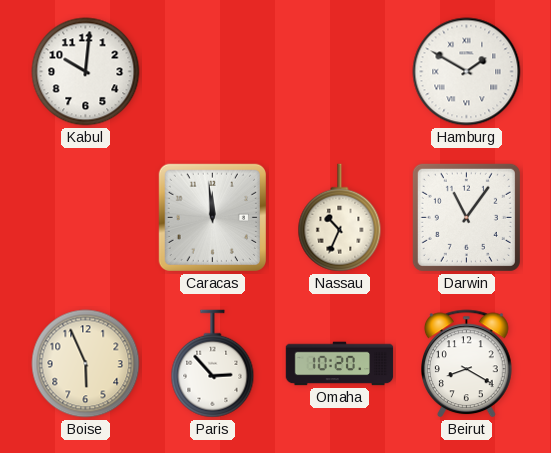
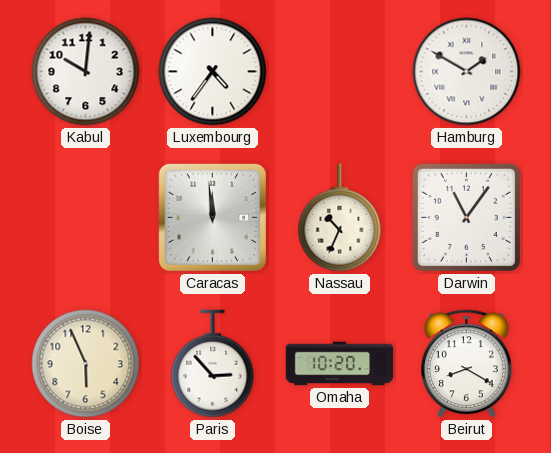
Luxembourg: none -> 4:36
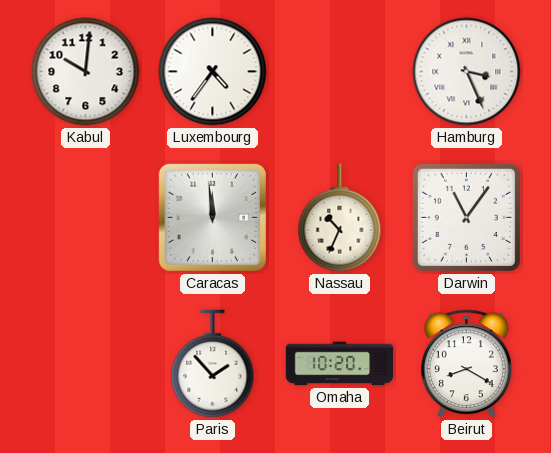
Hamburg: 1:50 -> 3:26
Boise: 5:56 -> none
Paris: 2:53 -> 1:53
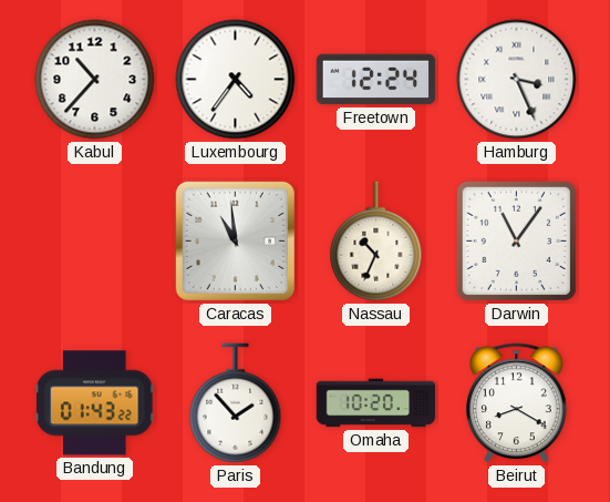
Kabul: 10:01 -> 10:37
Freetown: none -> 12:24
Caracas: 11:59 -> 10:59
Bandung: none -> 01:43
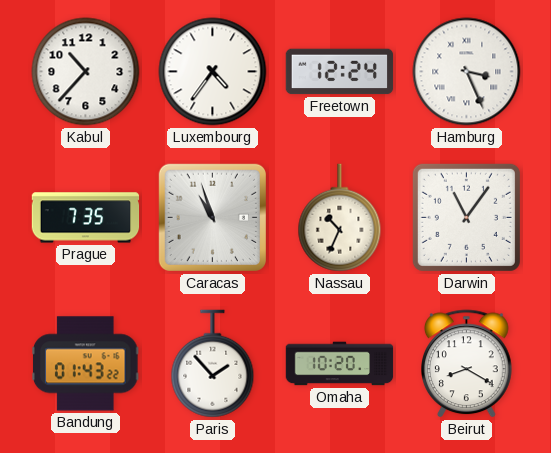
Prague: none -> 7:35
Caracas: 10:59 -> 10:57
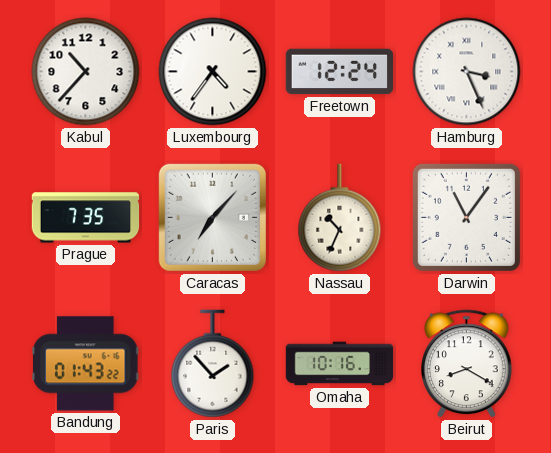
Caracas: 10:57 -> 7:07
Omaha: 10:20 -> 10:16
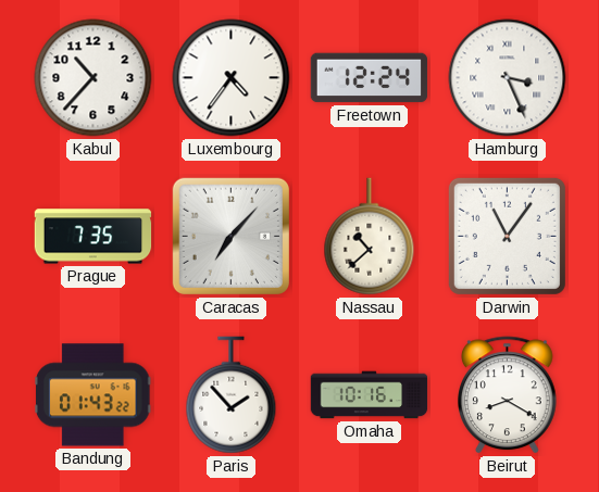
Nassau: 10:34 -> 10:38
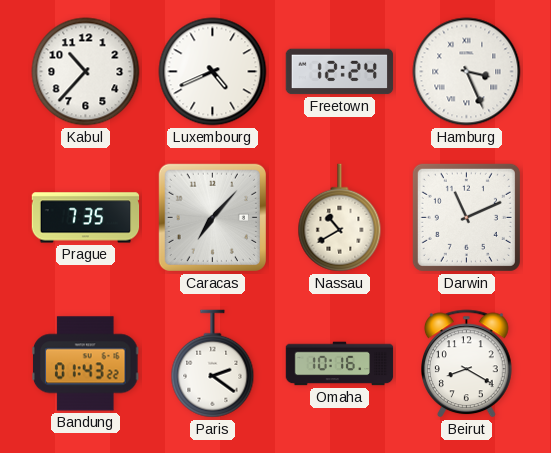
Luxembourg: 4:36 -> 4:41
Nassau: 10:38 -> 10:40
Darwin: 11:06 -> 11:11
Paris: 1:53 -> 2:21
